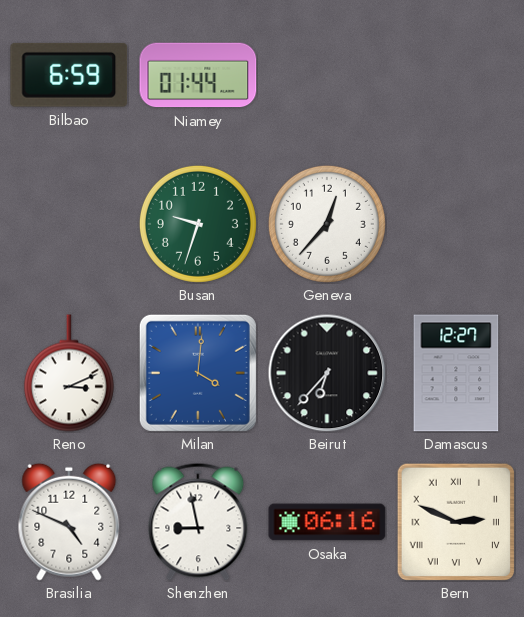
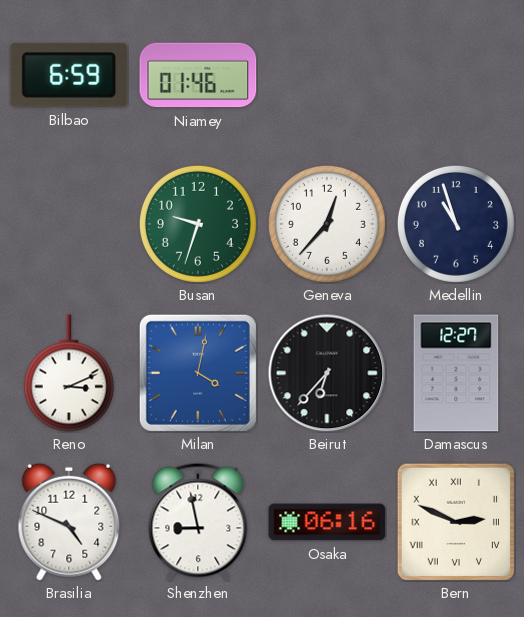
Niamey: 01:44 -> 01:46
Medellin: none -> 10:57
Milan: 4:01 -> 4:02
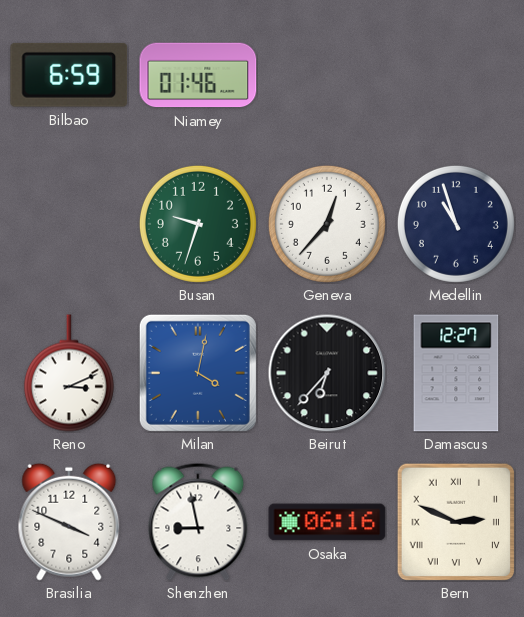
Brasilia: 4:49 -> 3:49
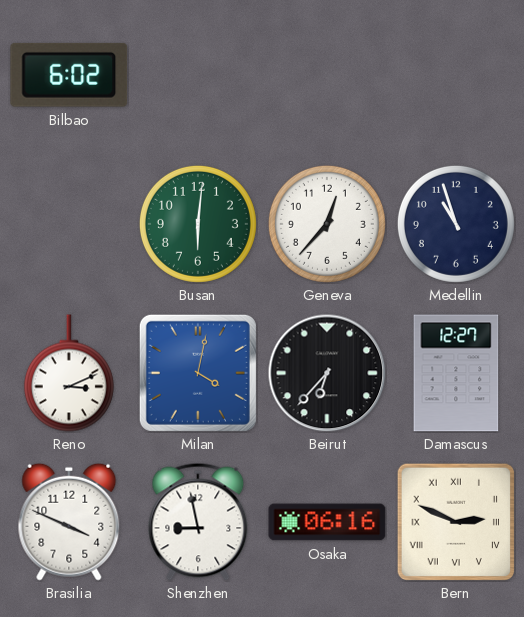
Bilbao: 6:59 -> 6:02
Niamey: 01:46 -> none
Busan: 9:33 -> 6:01
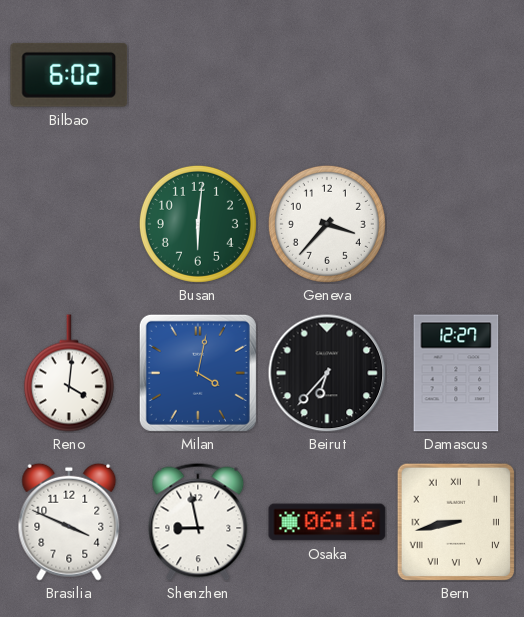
Geneva: 12:37 -> 3:37
Medellin: 10:57 -> none
Reno: 3:11 -> 4:01
Bern: 2:49 -> 8:43
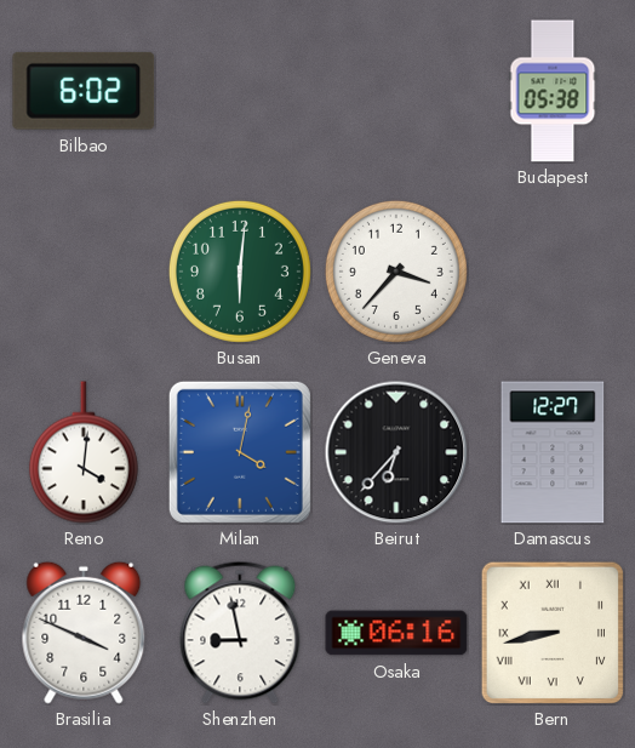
Budapest: none -> 05:38
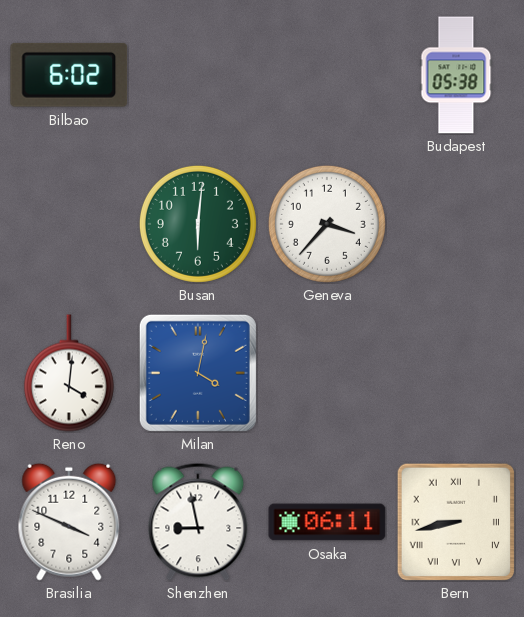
Beirut: 6:37 -> none
Damascus: 12:27 -> none
Osaka: 06:16 -> 06:11
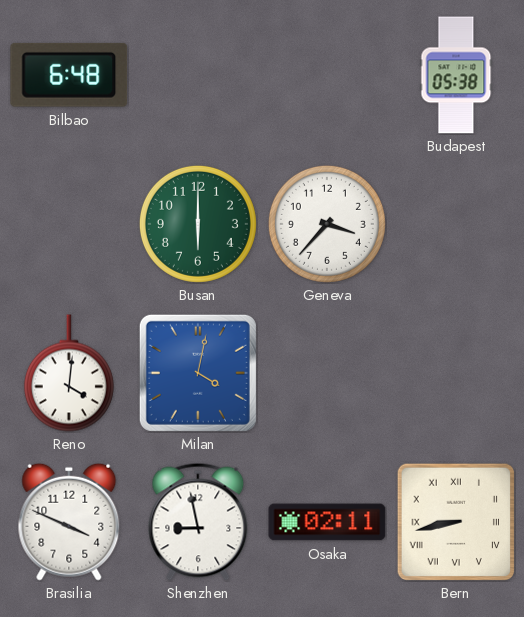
Bilbao: 6:02 -> 6:48
Busan: 6:01 -> 6:00
Osaka: 06:11 -> 02:11
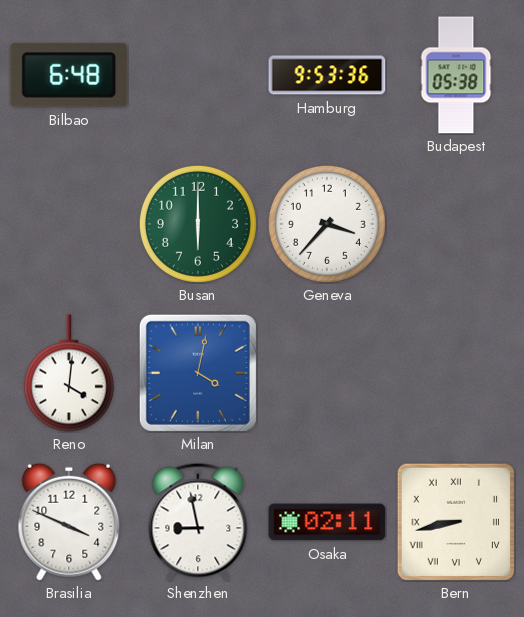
Hamburg: none -> 9:53
